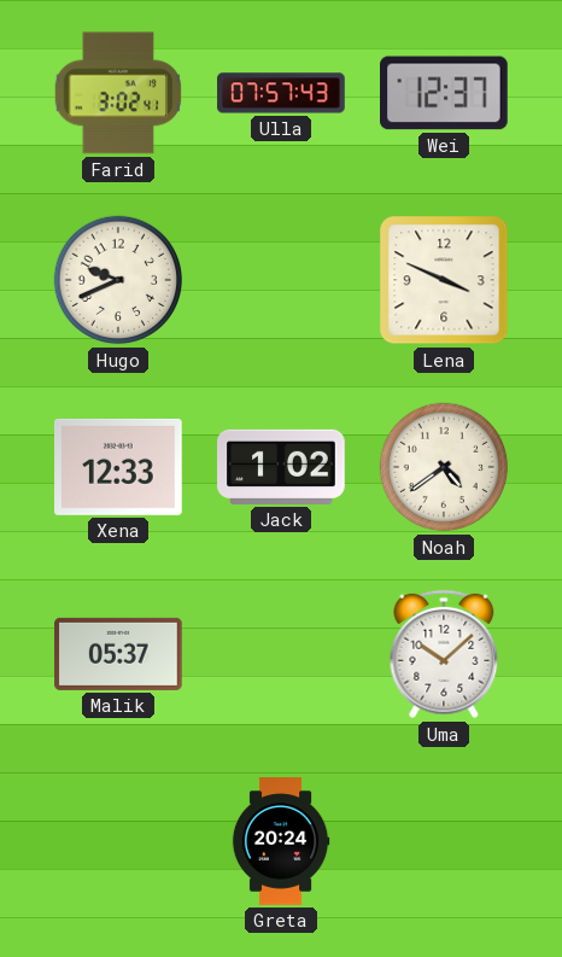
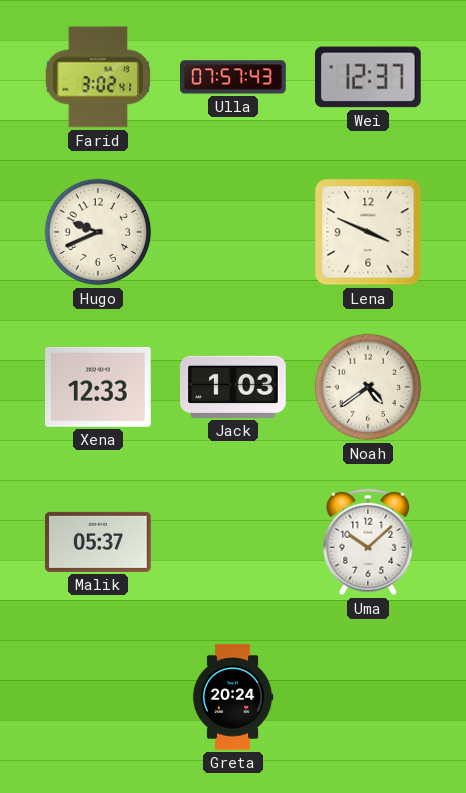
Jack: 1:02 -> 1:03
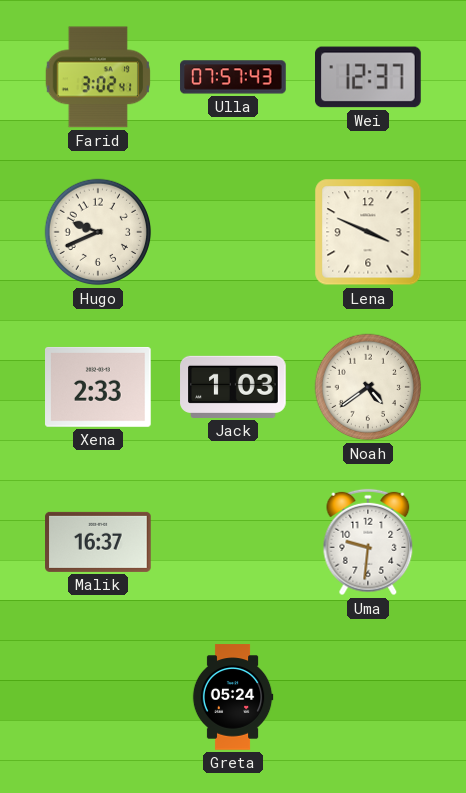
Xena: 12:33 -> 2:33
Malik: 05:37 -> 16:37
Uma: 10:08 -> 9:31
Greta: 20:24 -> 05:24
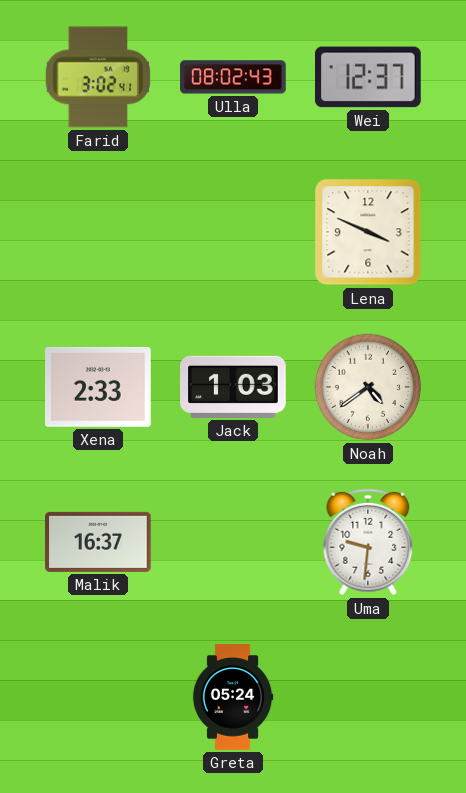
Ulla: 07:57 -> 08:02
Hugo: 9:41 -> none
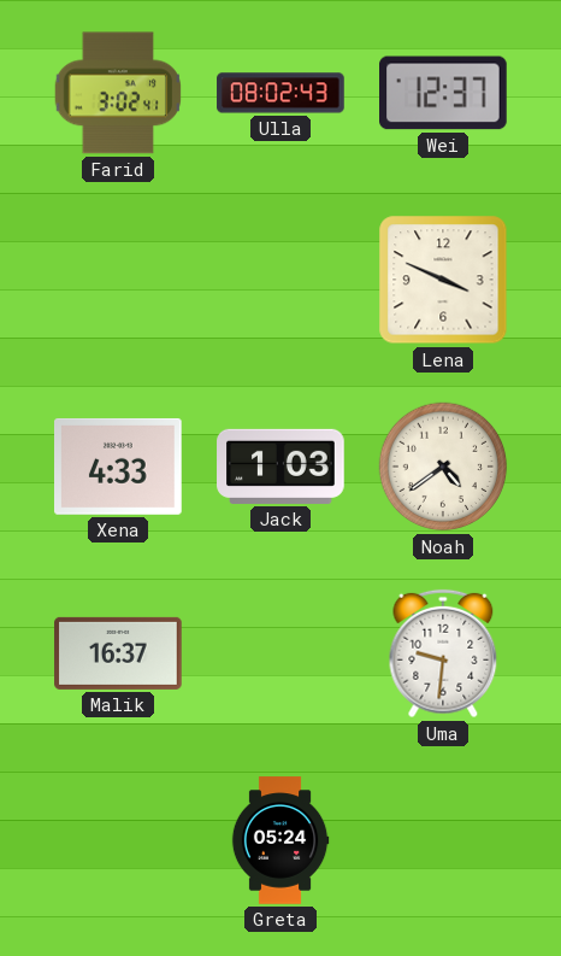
Xena: 2:33 -> 4:33
